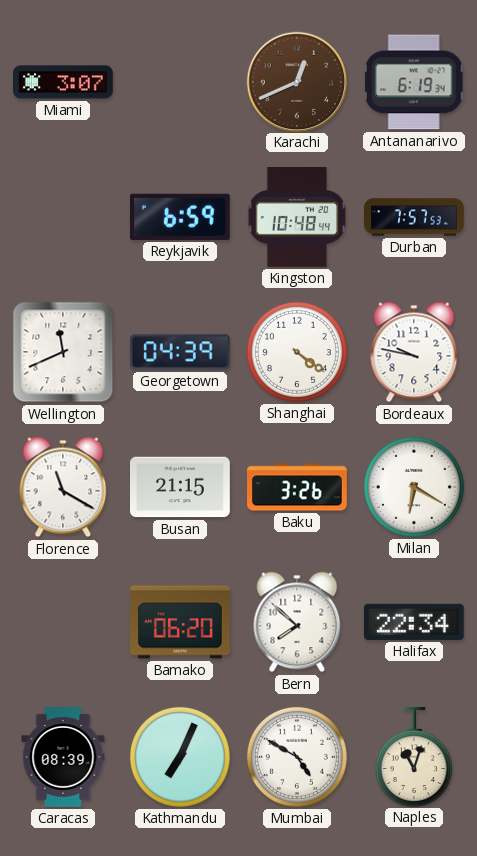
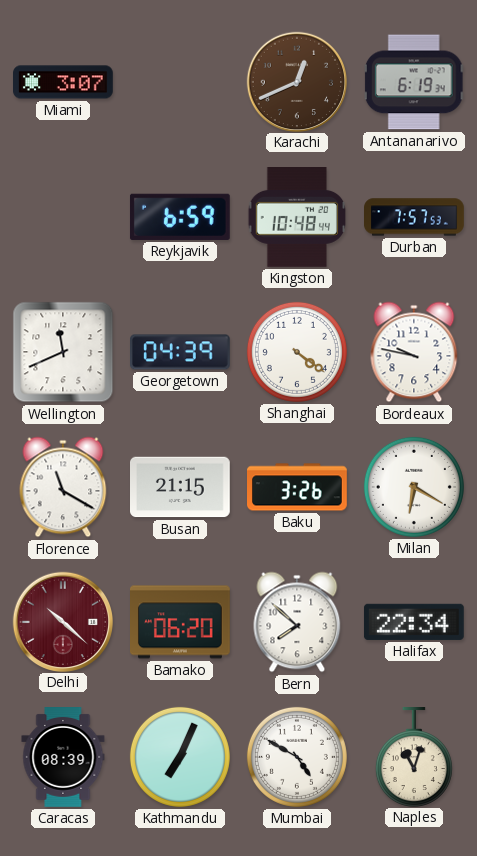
Delhi: none -> 10:22
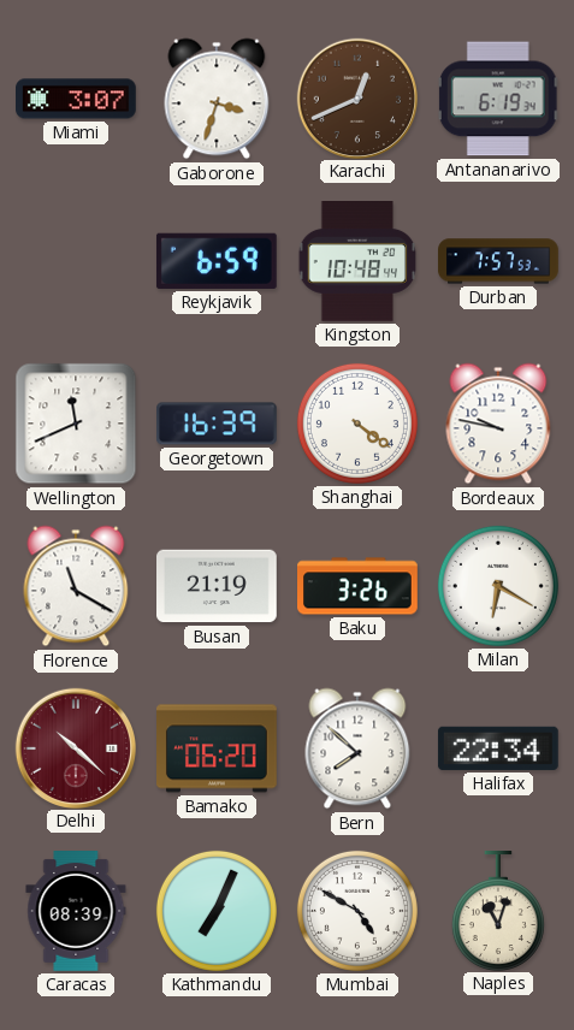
Gaborone: none -> 3:33
Georgetown: 04:39 -> 16:39
Busan: 21:15 -> 21:19
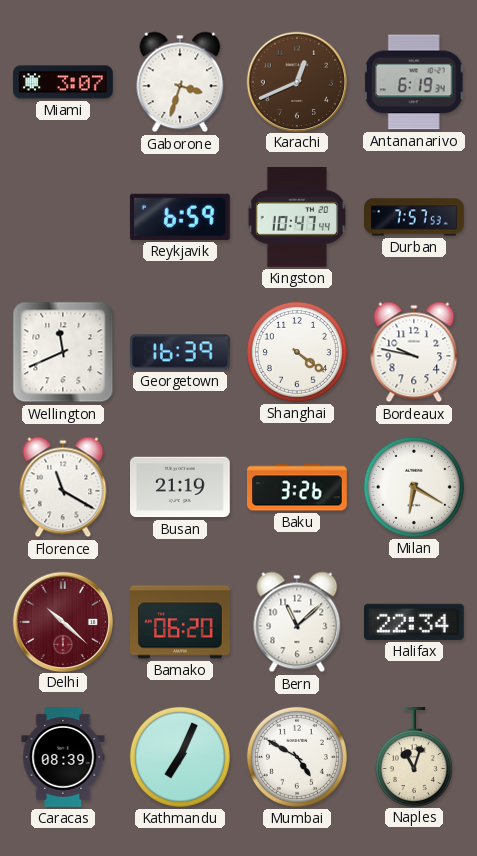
Kingston: 10:48 -> 10:47
Bern: 7:52 -> 11:08
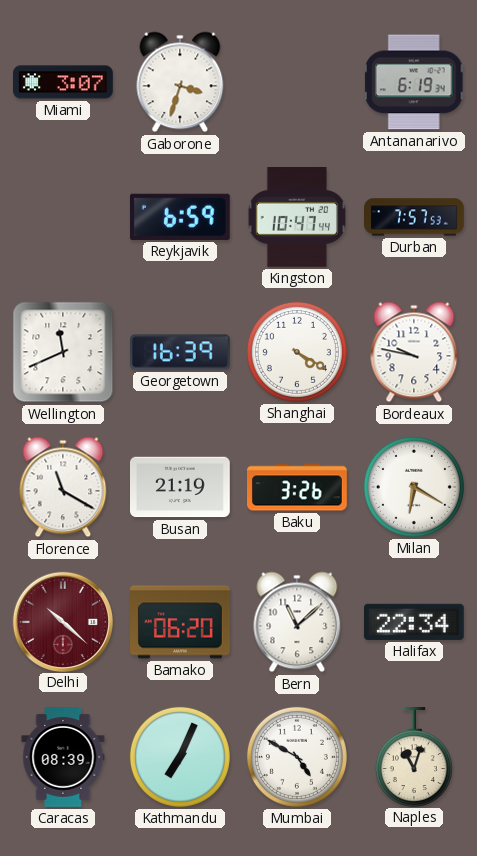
Karachi: 12:41 -> none
Shanghai: 4:21 -> 4:20
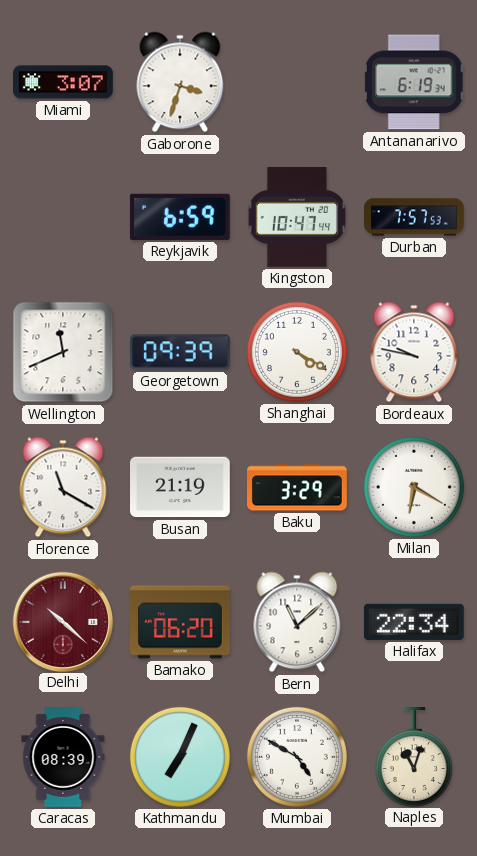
Georgetown: 16:39 -> 09:39
Baku: 3:26 -> 3:29
